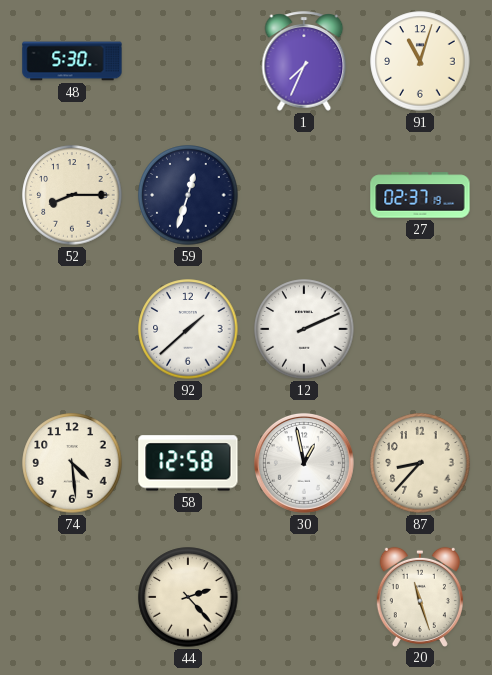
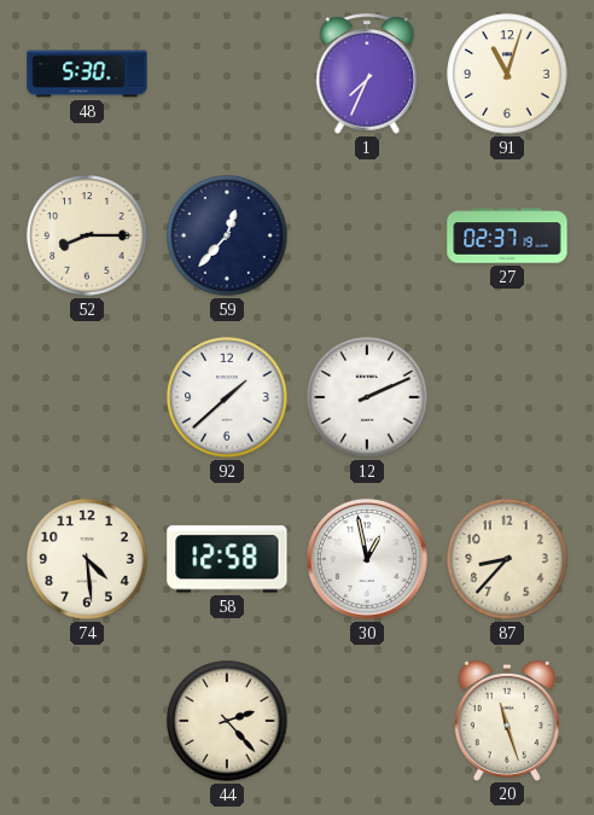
59: 12:33 -> 12:37
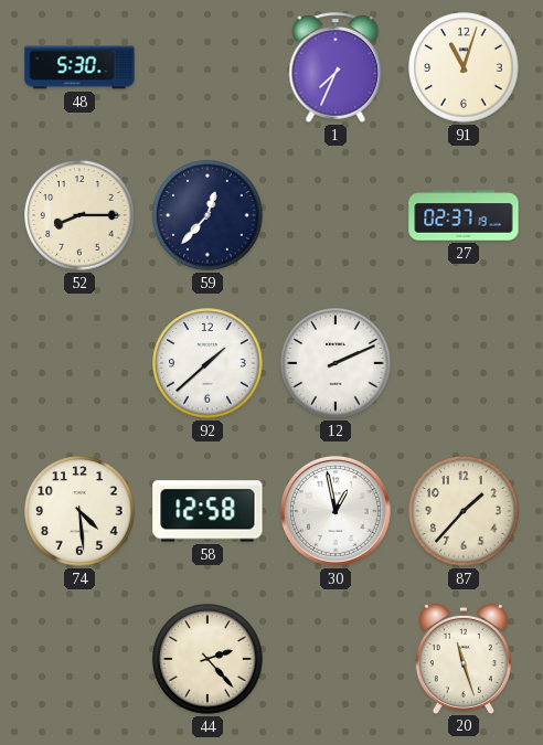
87: 8:37 -> 1:37
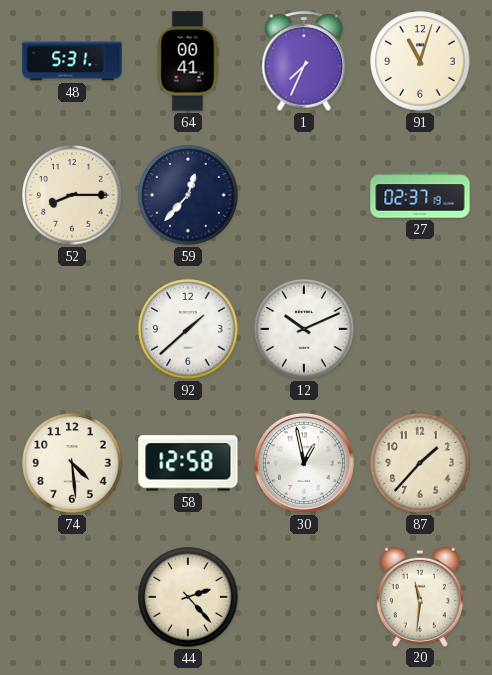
48: 5:30 -> 5:31
64: none -> 00:41
12: 2:11 -> 10:11
20: 11:27 -> 11:31
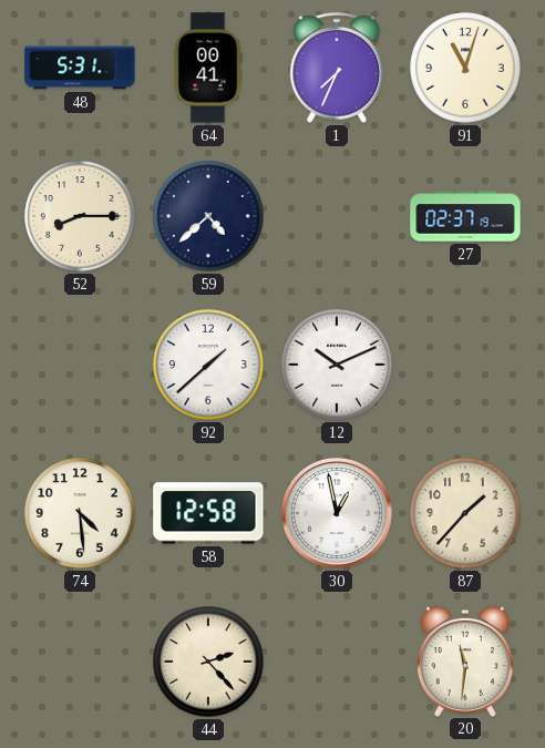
59: 12:37 -> 4:38
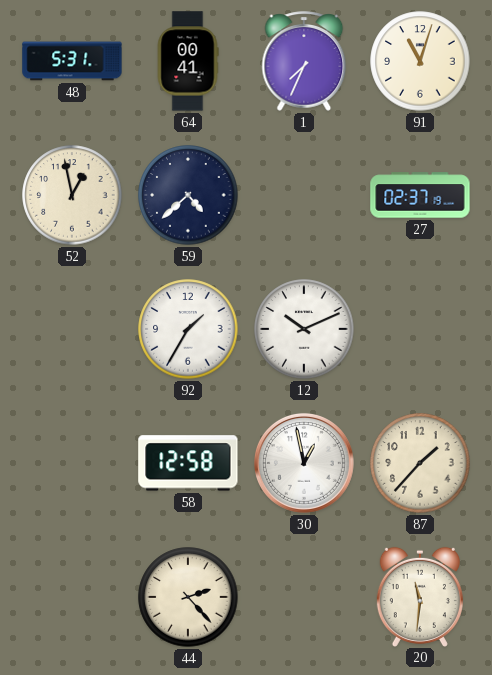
52: 8:15 -> 12:58
92: 1:38 -> 1:35
74: 4:29 -> none
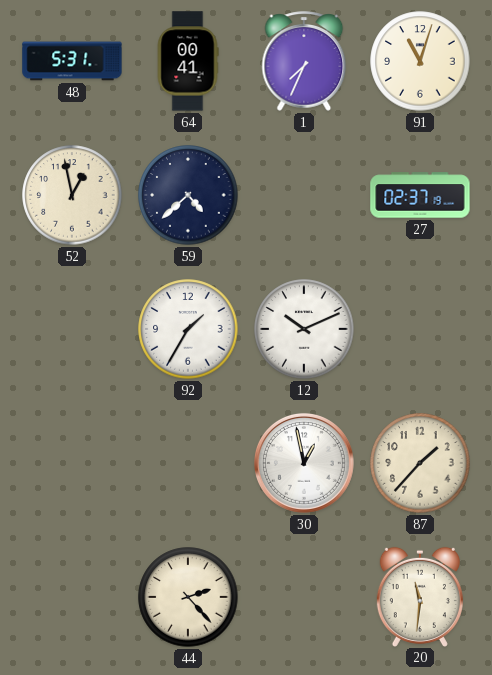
58: 12:58 -> none
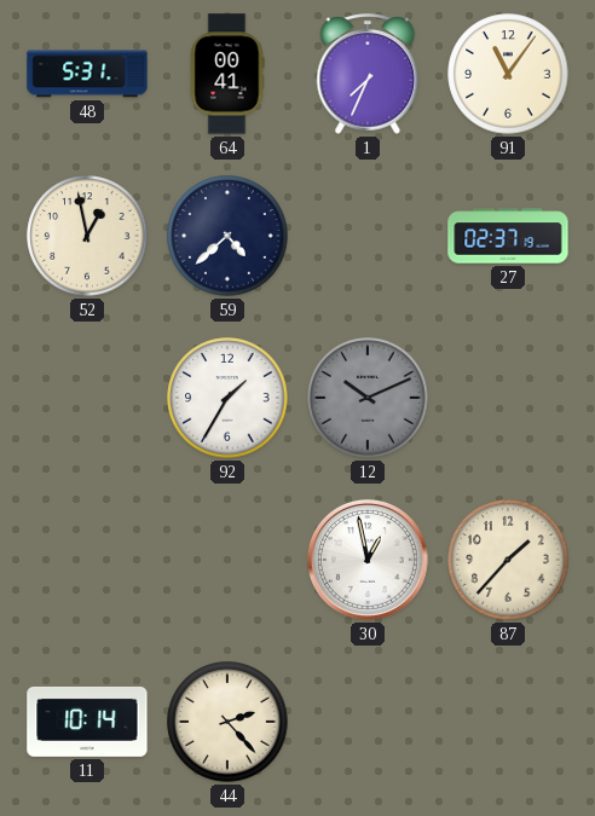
91: 11:03 -> 11:06
12 dial: white -> grey
11: none -> 10:14
20: 11:31 -> none
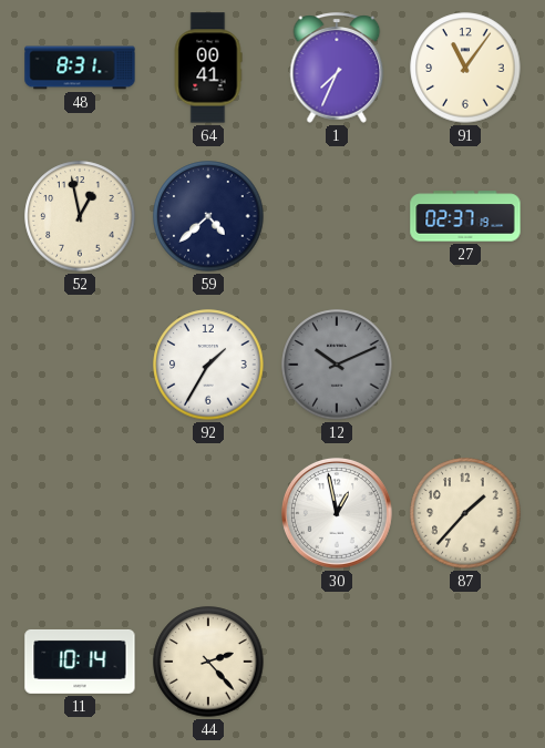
48: 5:31 -> 8:31
